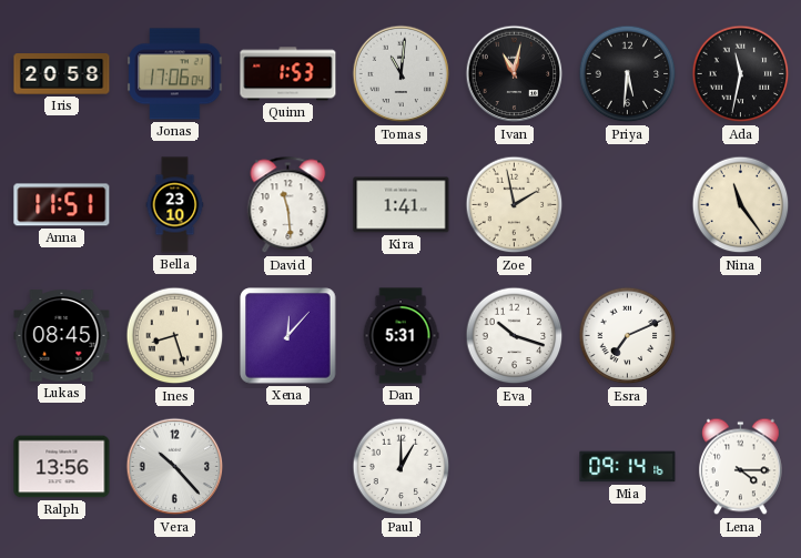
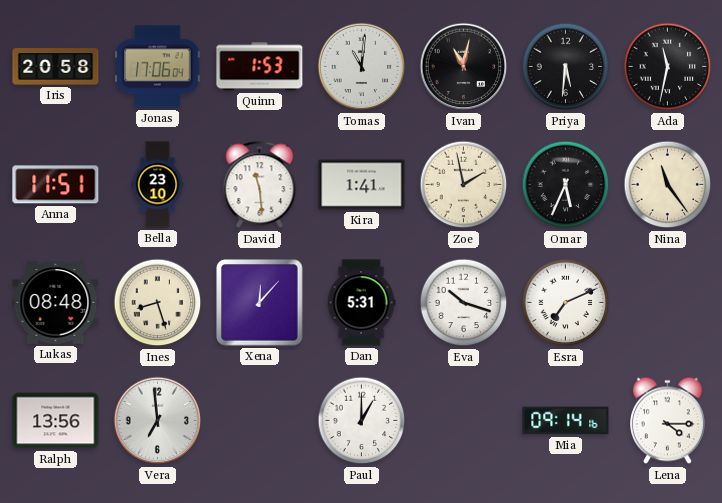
Omar: none -> 5:34
Lukas: 08:45 -> 08:48
Vera: 10:23 -> 6:59
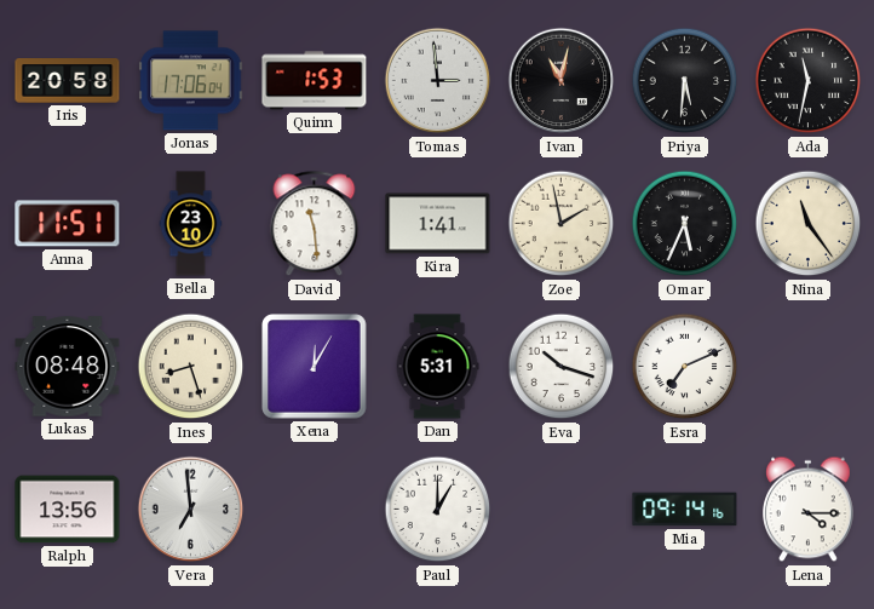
Tomas: 11:01 -> 2:59
Xena: 12:07 -> 12:05
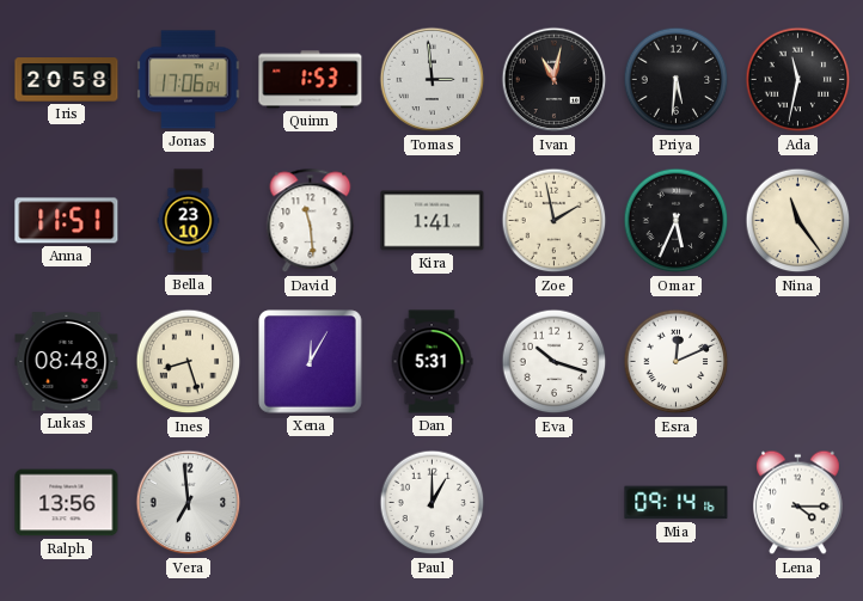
Esra: 7:11 -> 12:11
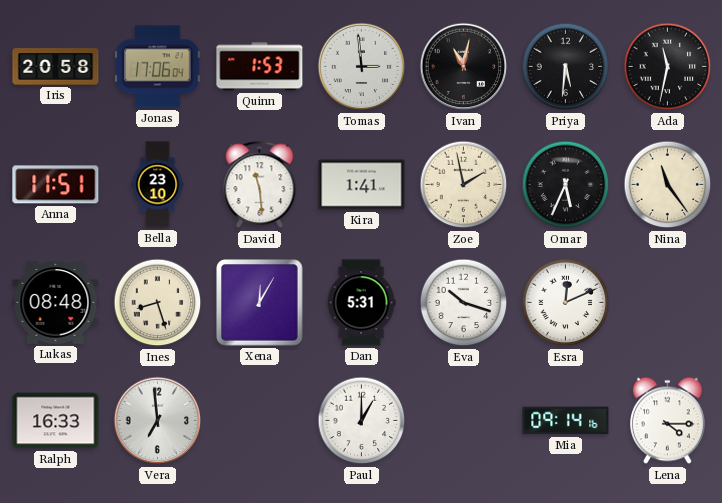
Ralph: 13:56 -> 16:33
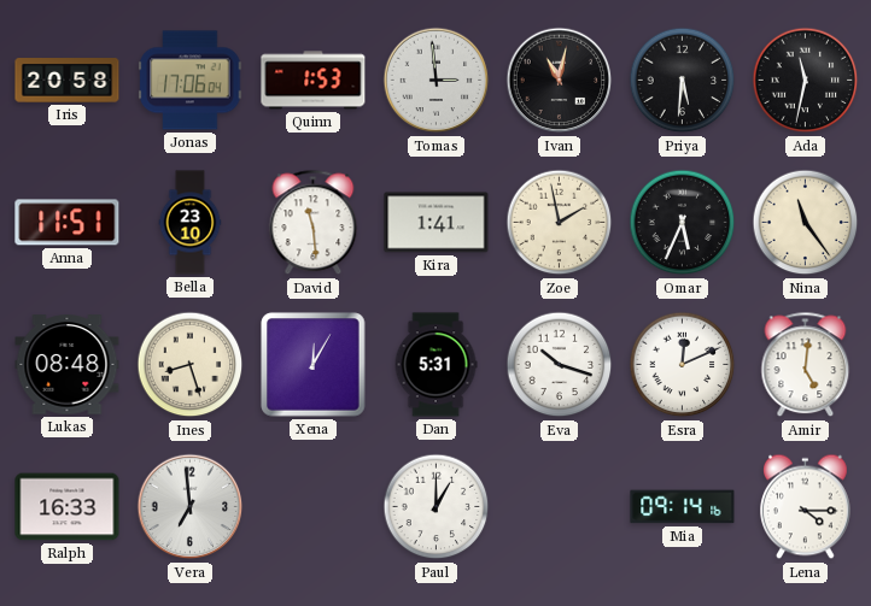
Amir: none -> 5:01
